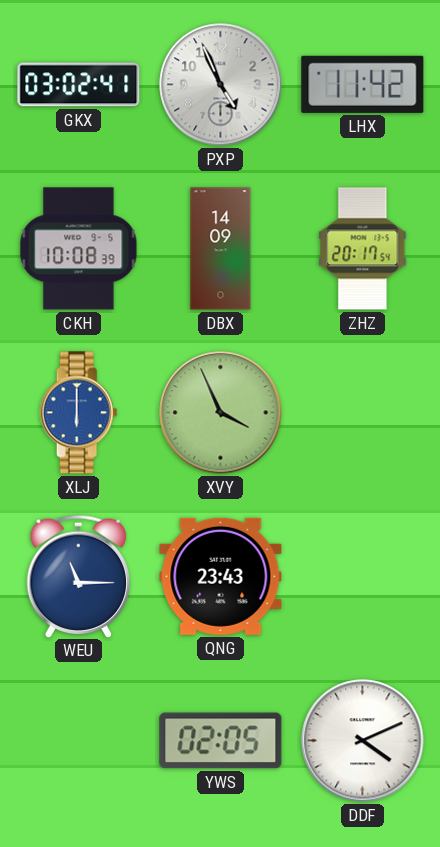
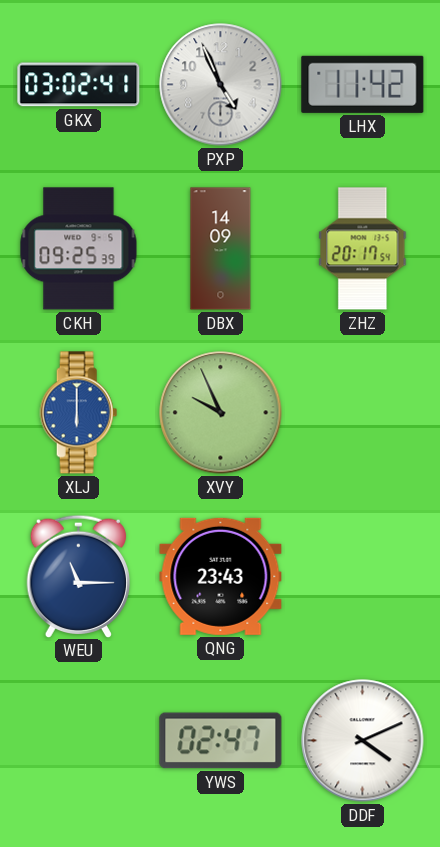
CKH: 10:08 -> 09:25
XVY: 3:56 -> 9:56
YWS: 02:05 -> 02:47
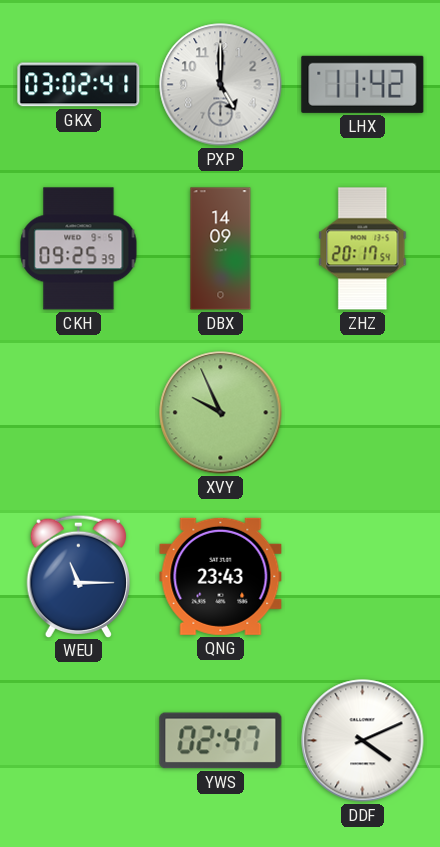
PXP: 4:56 -> 5:00
XLJ: 6:00 -> none
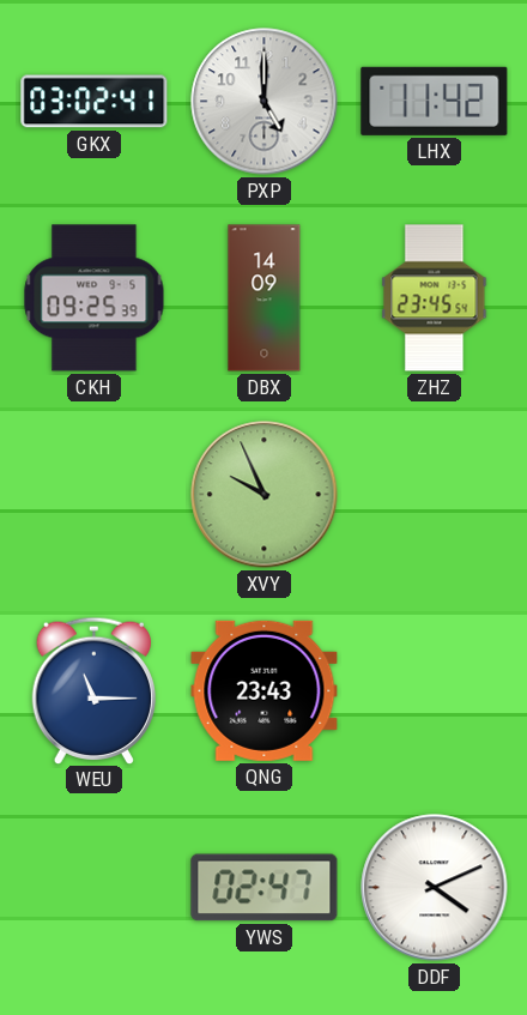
ZHZ: 20:17 -> 23:45
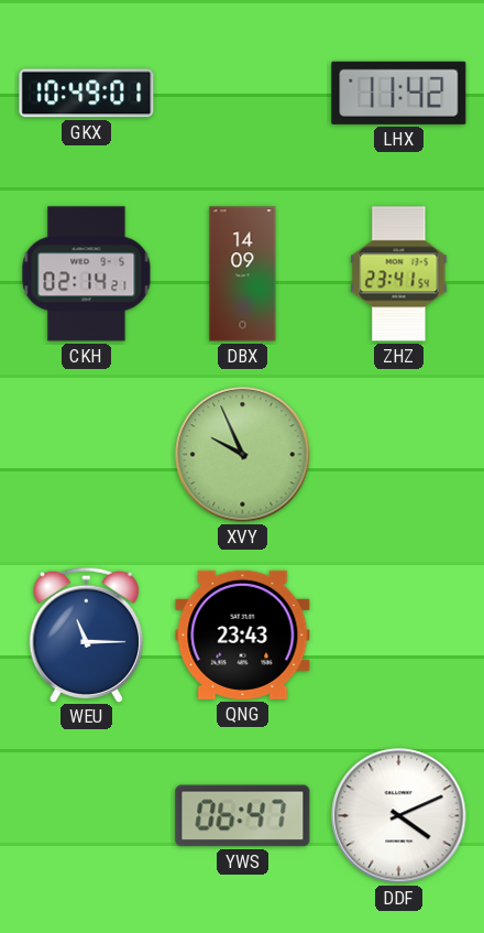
GKX: 03:02 -> 10:49
PXP: 5:00 -> none
CKH: 09:25 -> 02:14
ZHZ: 23:45 -> 23:41
YWS: 02:47 -> 06:47
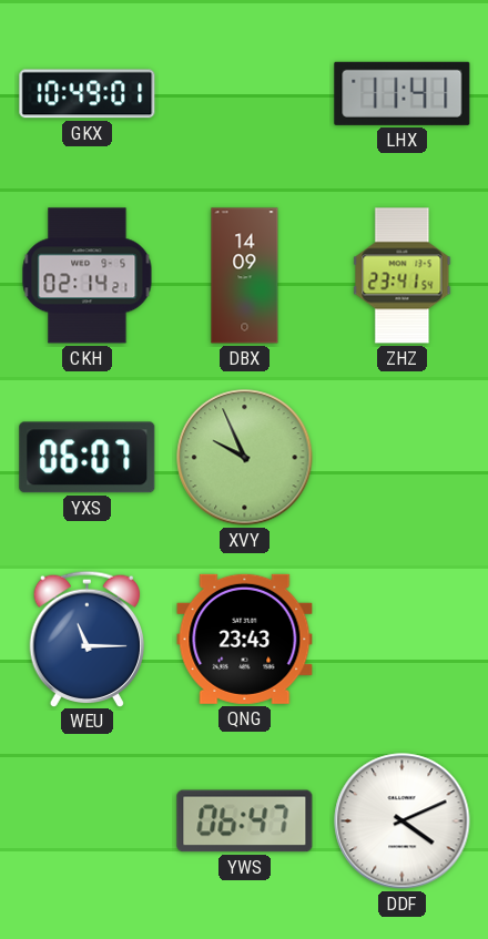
LHX: 11:42 -> 11:41
YXS: none -> 06:07
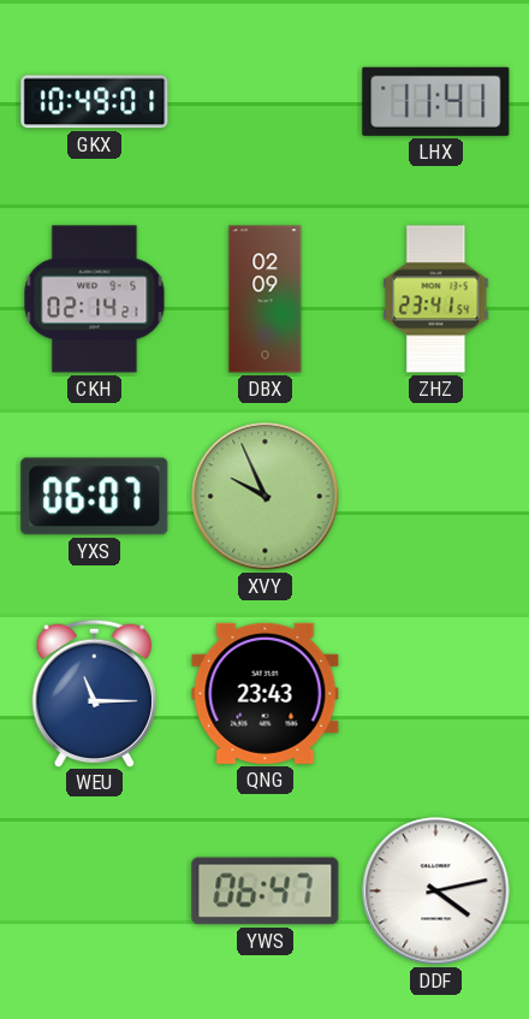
DBX: 14:09 -> 02:09
DDF: 4:11 -> 4:13
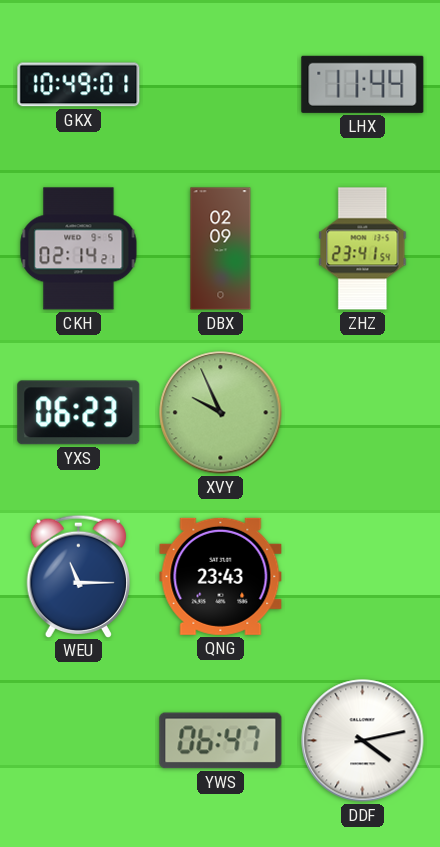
LHX: 11:41 -> 11:44
YXS: 06:07 -> 06:23
